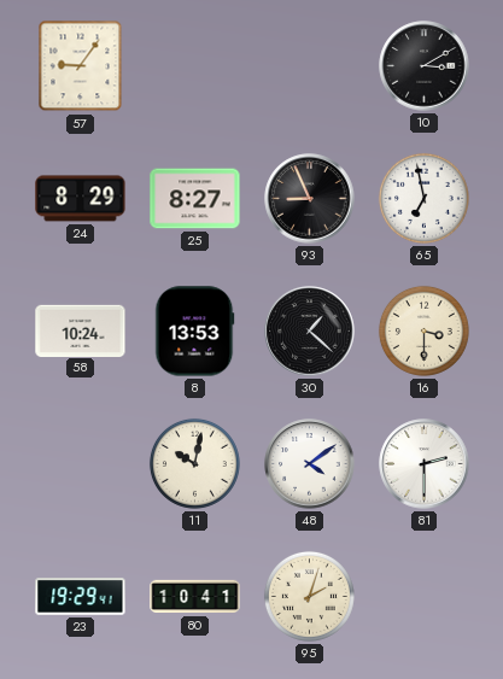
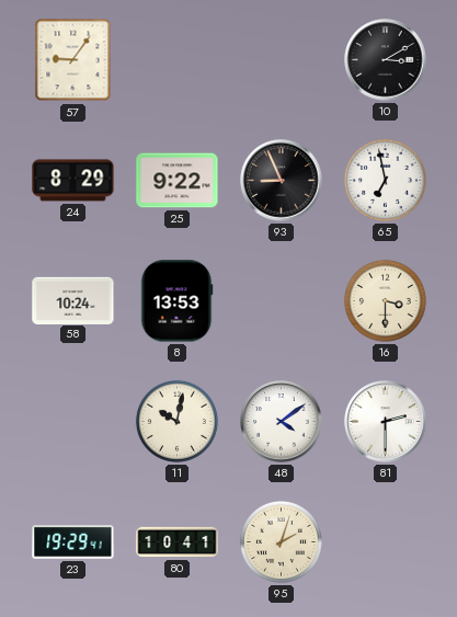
25: 8:27 -> 9:22
30: 1:22 -> none
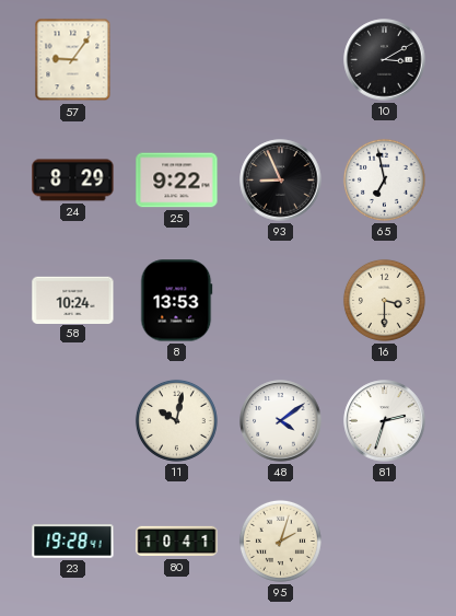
81: 2:30 -> 2:33
23: 19:29 -> 19:28
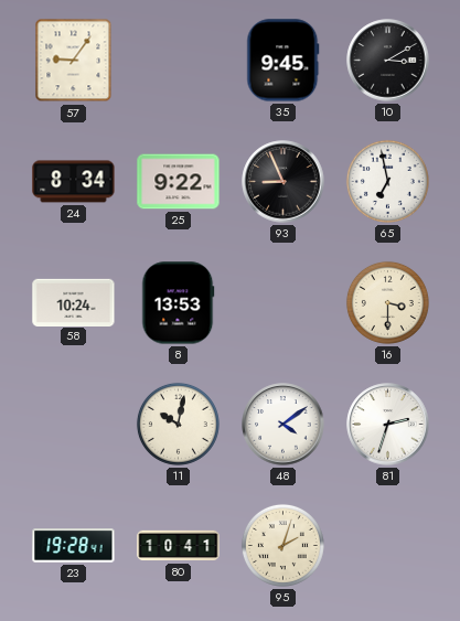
35: none -> 9:45
24: 8:29 -> 8:34
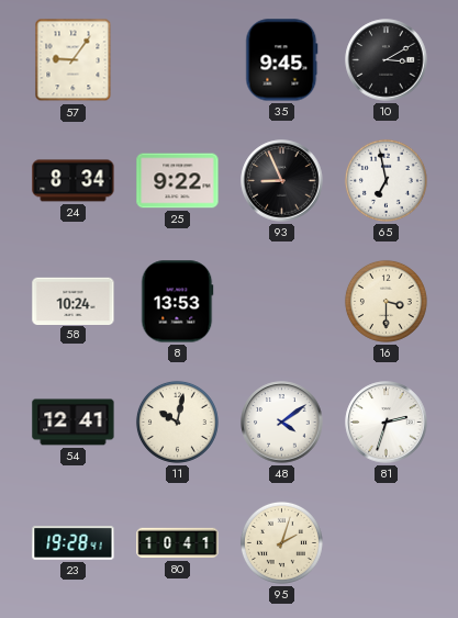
54: none -> 12:41
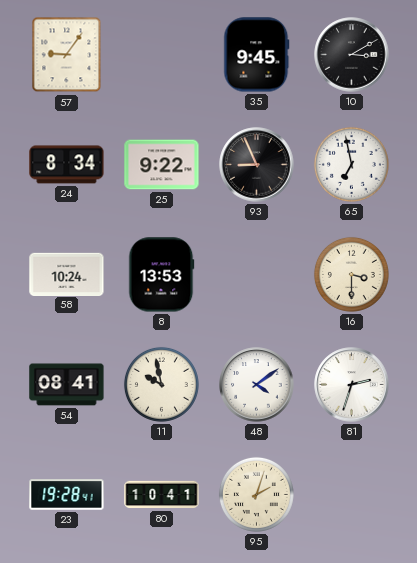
54: 12:41 -> 08:41
11: 10:02 -> 9:58
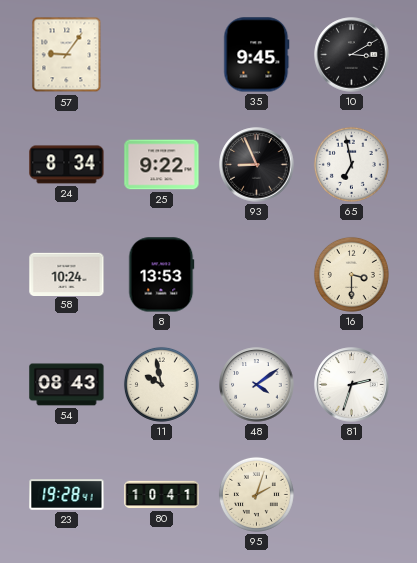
54: 08:41 -> 08:43
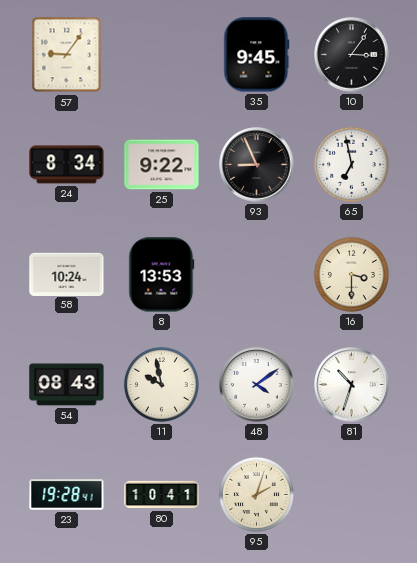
10: 3:10 -> 3:06
81: 2:33 -> 10:33
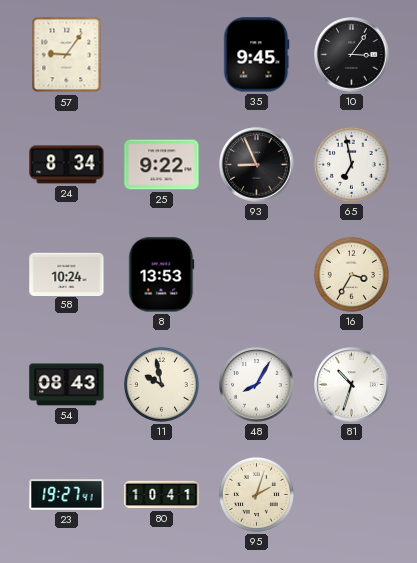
16: 3:30 -> 3:35
48: 4:09 -> 8:05
23: 19:28 -> 19:27
